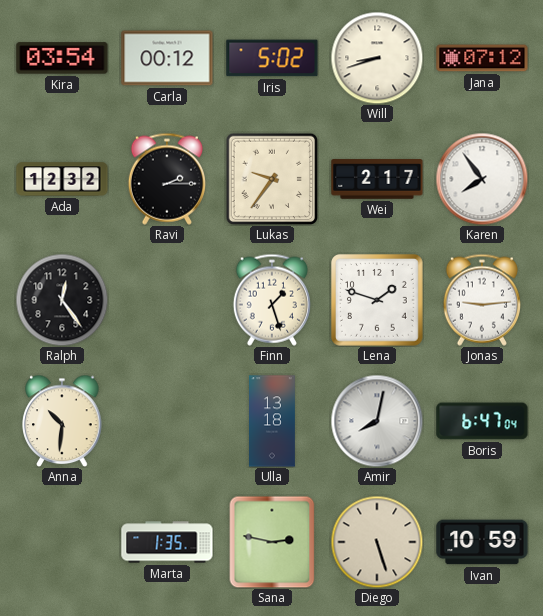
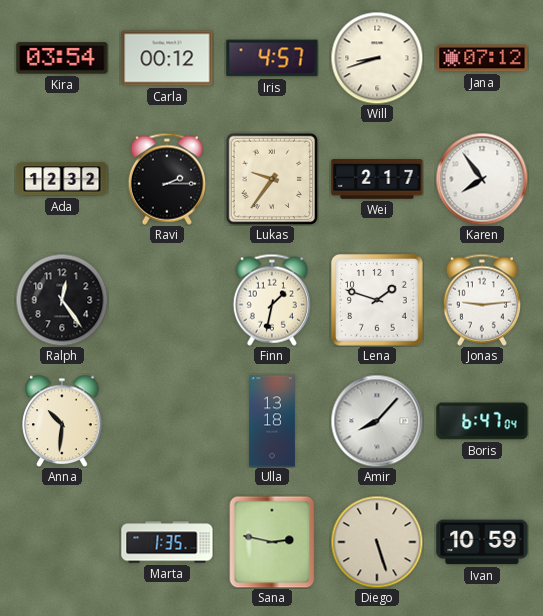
Iris: 5:02 -> 4:57
Finn: 1:27 -> 1:32
Amir: 8:02 -> 8:07
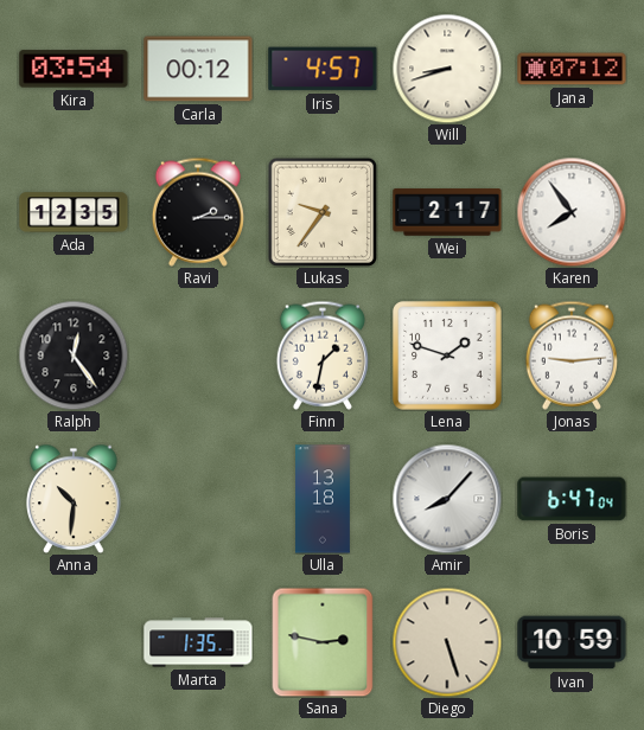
Ada: 12:32 -> 12:35
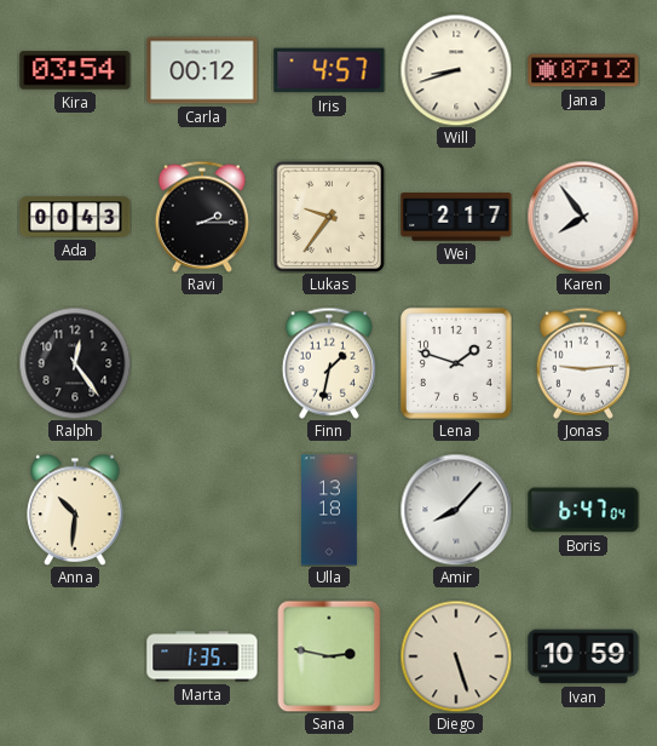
Ada: 12:35 -> 00:43
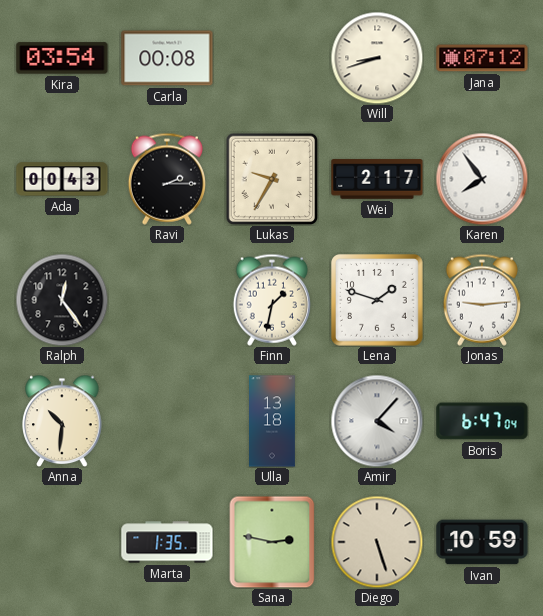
Carla: 00:12 -> 00:08
Iris: 4:57 -> none
Lukas: 9:36 -> 9:35
Amir: 8:07 -> 4:07
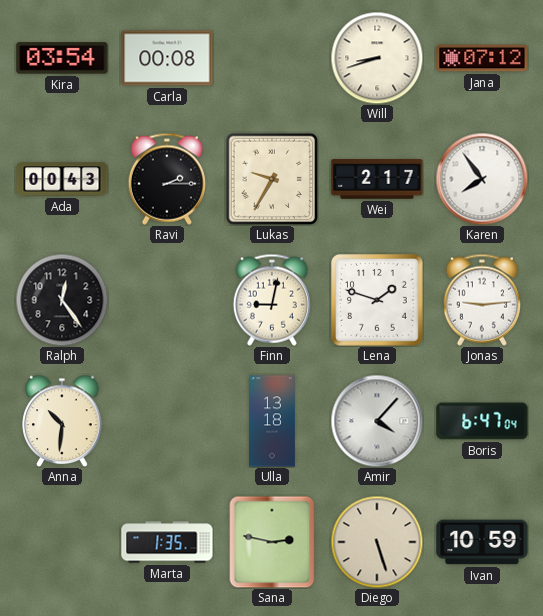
Finn: 1:32 -> 9:02
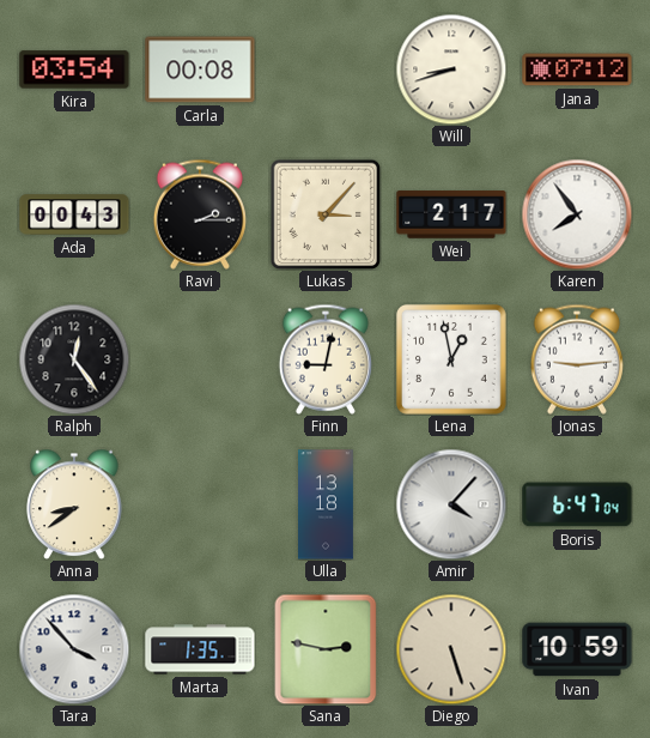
Lukas: 9:35 -> 3:07
Lena: 1:48 -> 12:58
Anna: 10:31 -> 8:39
Tara: none -> 3:53
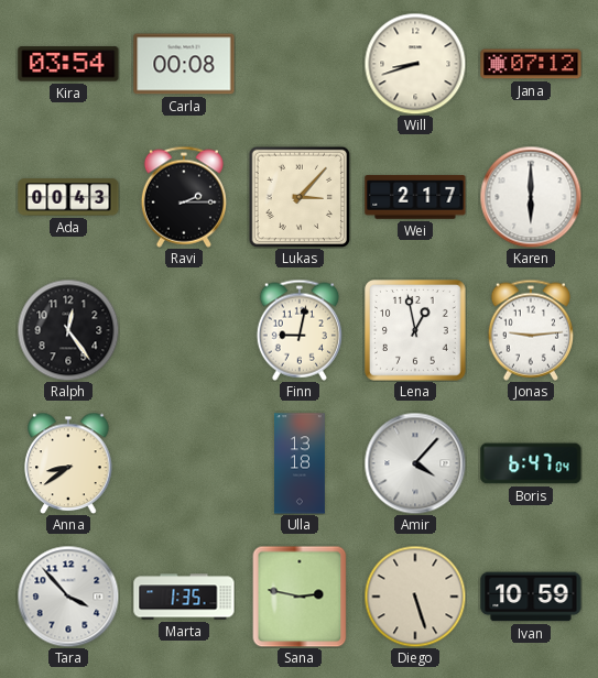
Karen: 7:54 -> 6:00
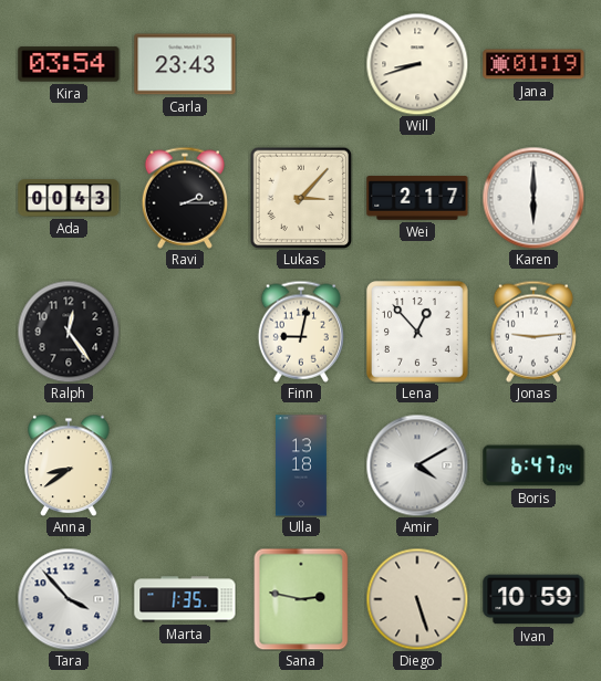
Carla: 00:08 -> 23:43
Jana: 07:12 -> 01:19
Lena: 12:58 -> 12:53
Amir: 4:07 -> 4:10
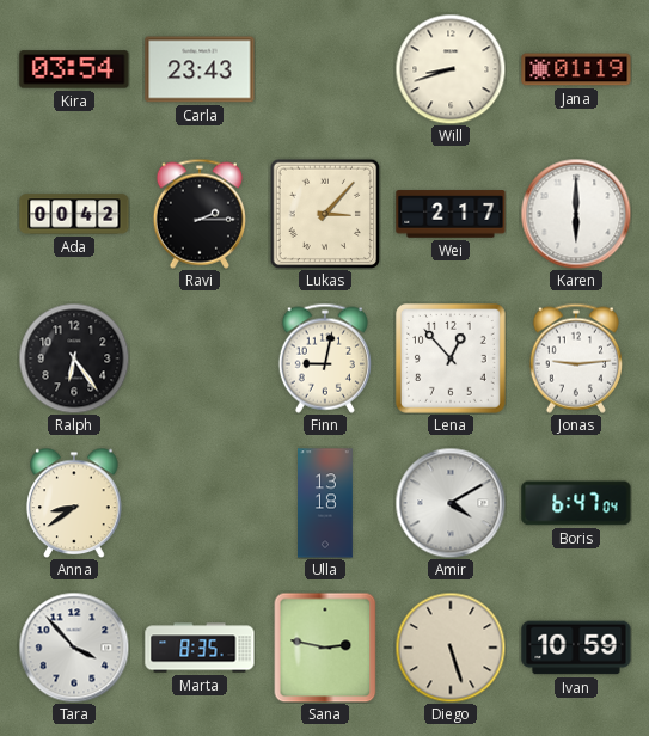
Ada: 00:43 -> 00:42
Ralph: 12:24 -> 6:24
Marta: 1:35 -> 8:35
